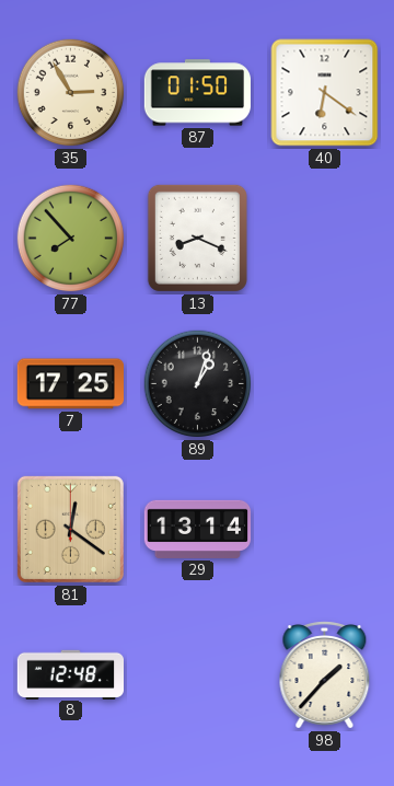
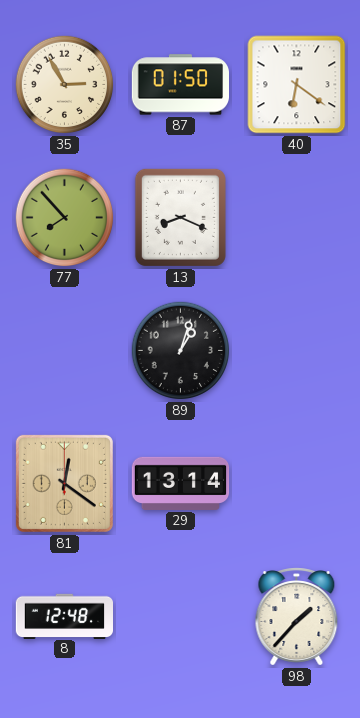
7: 17:25 -> none
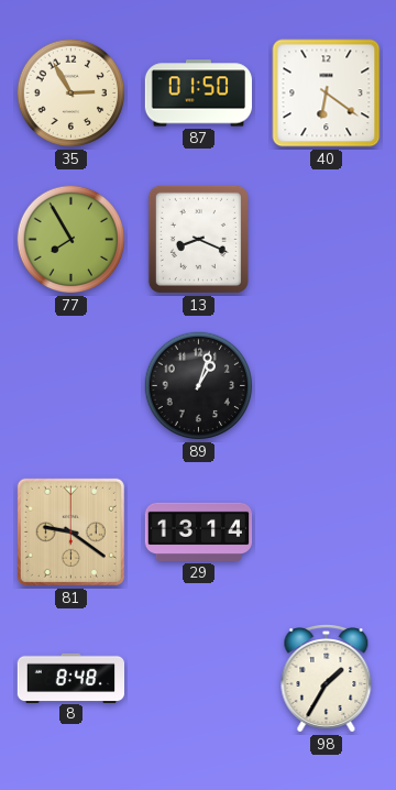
77: 7:53 -> 7:55
81: 12:21 -> 9:21
8: 12:48 -> 8:48
98: 1:37 -> 1:35
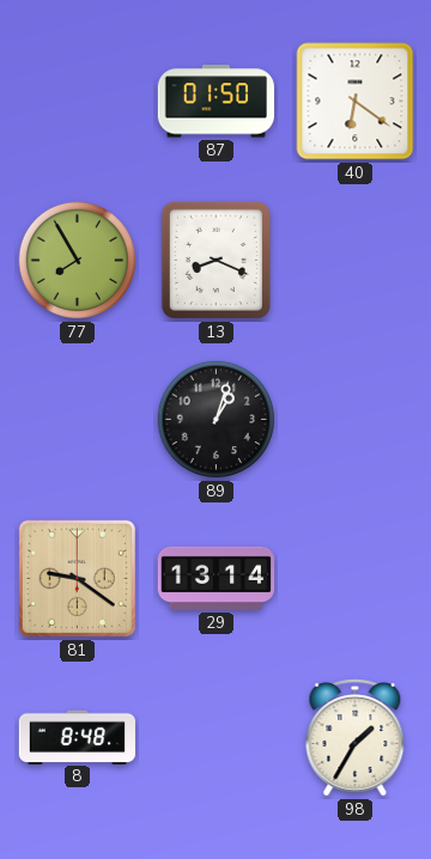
35: 2:55 -> none
